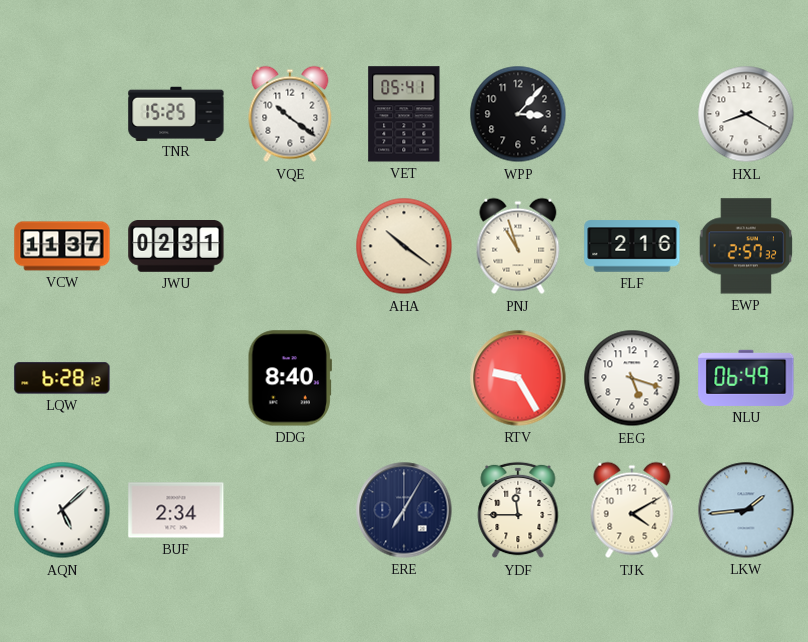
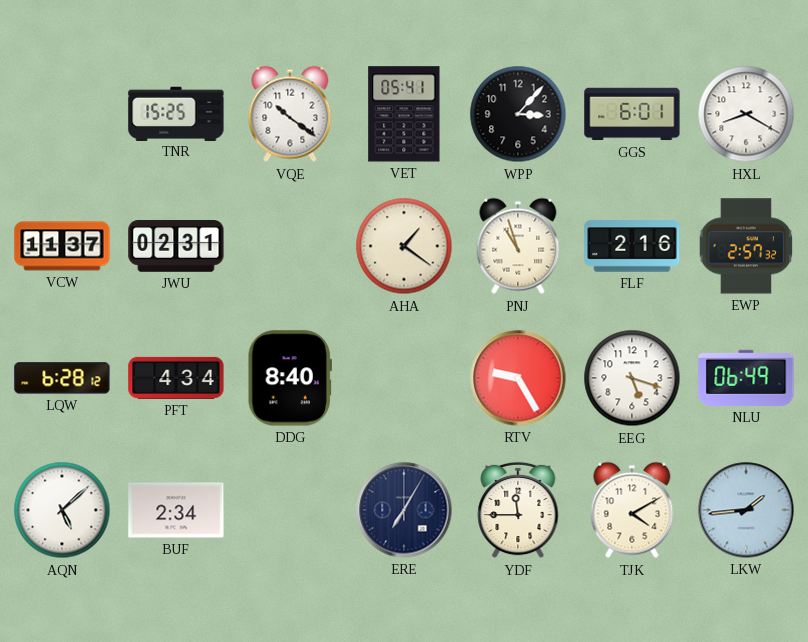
GGS: none -> 6:01
AHA: 10:21 -> 1:21
PFT: none -> 4:34
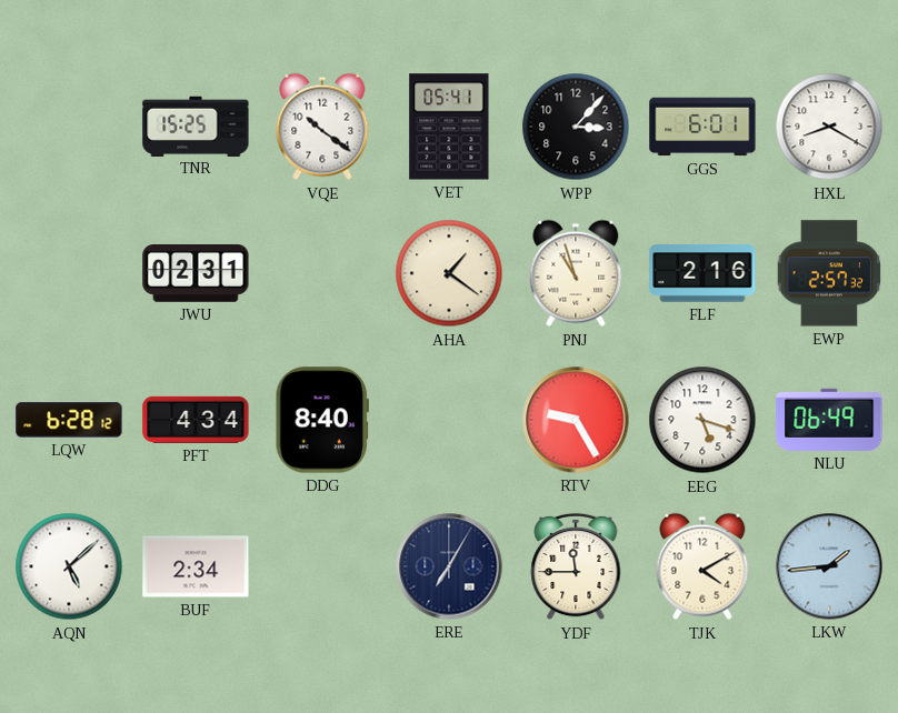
VCW: 11:37 -> none
